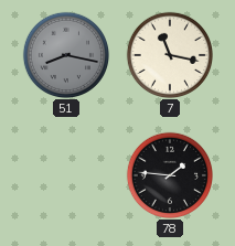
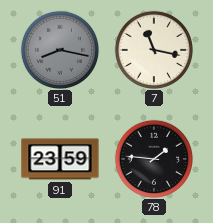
91: none -> 23:59
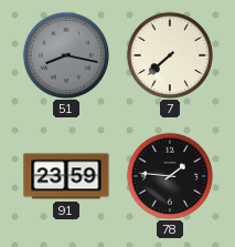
7: 11:17 -> 7:38
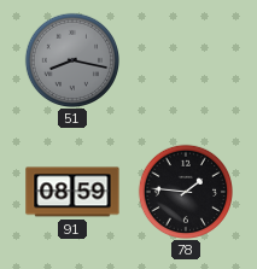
7: 7:38 -> none
91: 23:59 -> 08:59
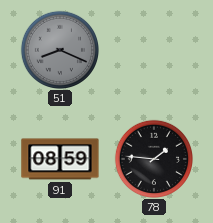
51: 8:17 -> 8:19
